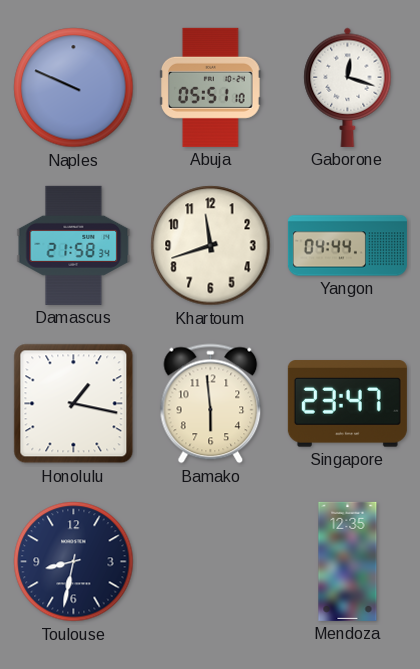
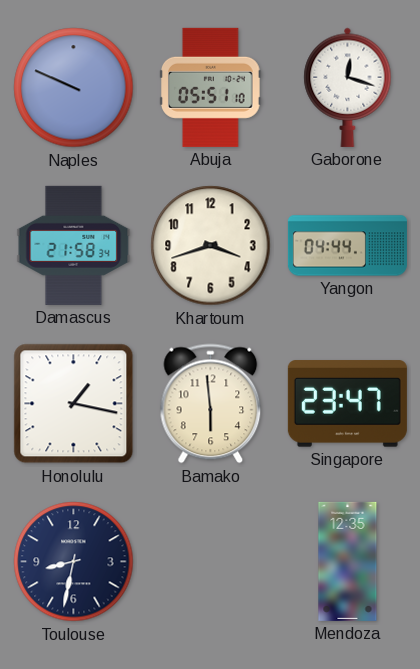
Khartoum: 11:42 -> 3:42
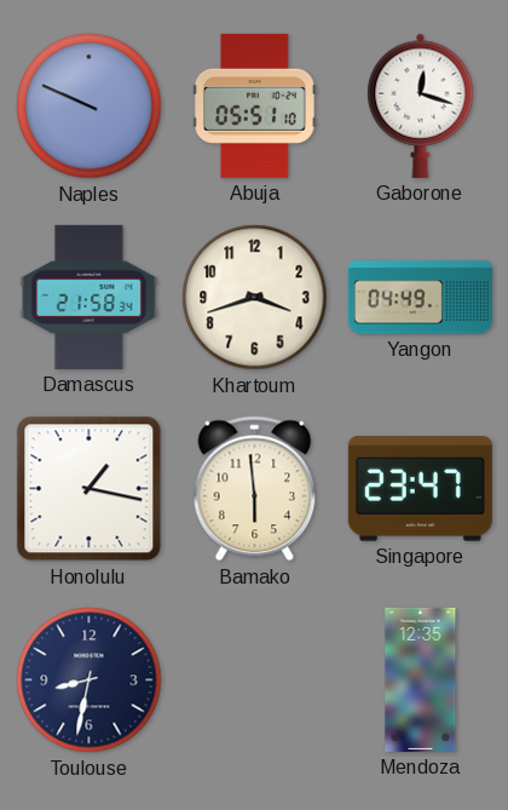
Yangon: 04:44 -> 04:49
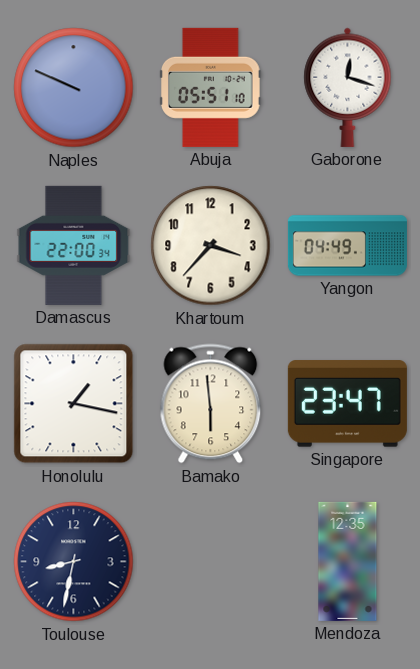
Damascus: 21:58 -> 22:00
Khartoum: 3:42 -> 3:37
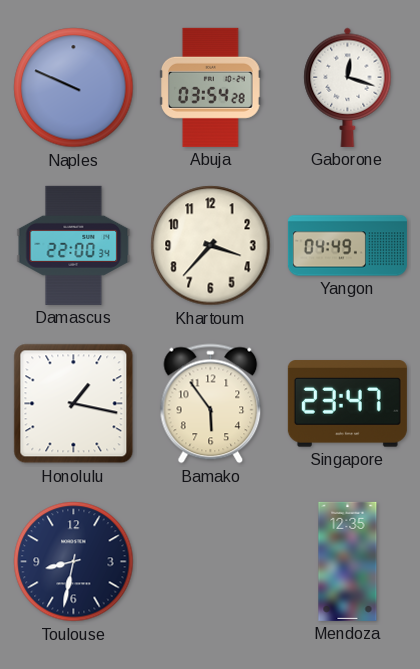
Abuja: 05:51 -> 03:54
Bamako: 5:59 -> 5:54
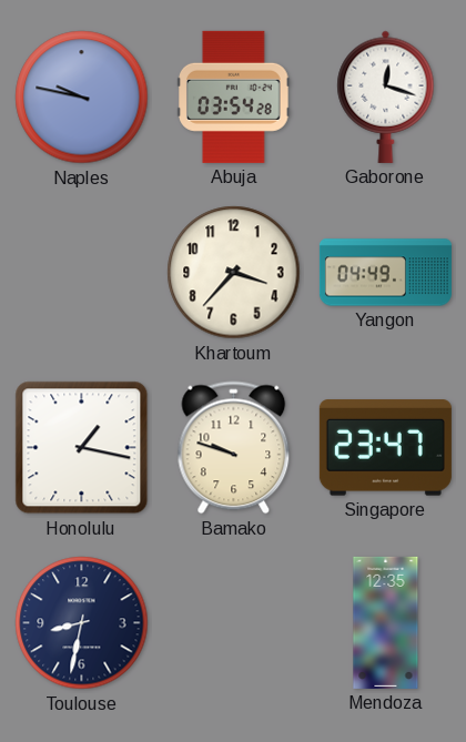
Naples: 9:49 -> 9:47
Damascus: 22:00 -> none
Bamako: 5:54 -> 9:48
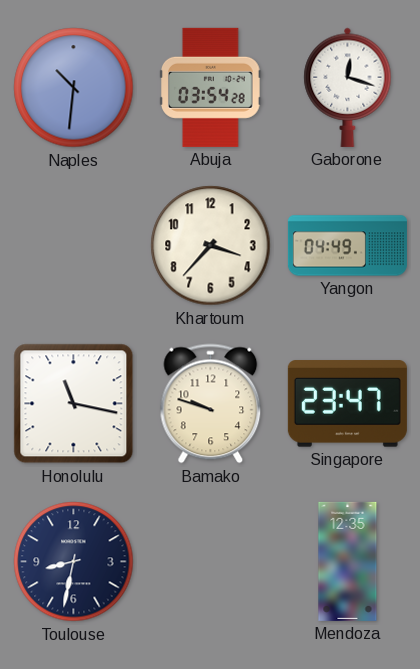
Naples: 9:47 -> 10:31
Honolulu: 1:17 -> 11:17
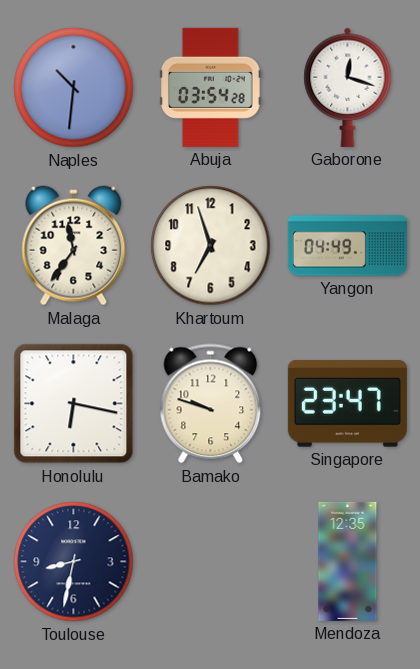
Malaga: none -> 11:36
Khartoum: 3:37 -> 6:57
Honolulu: 11:17 -> 6:17
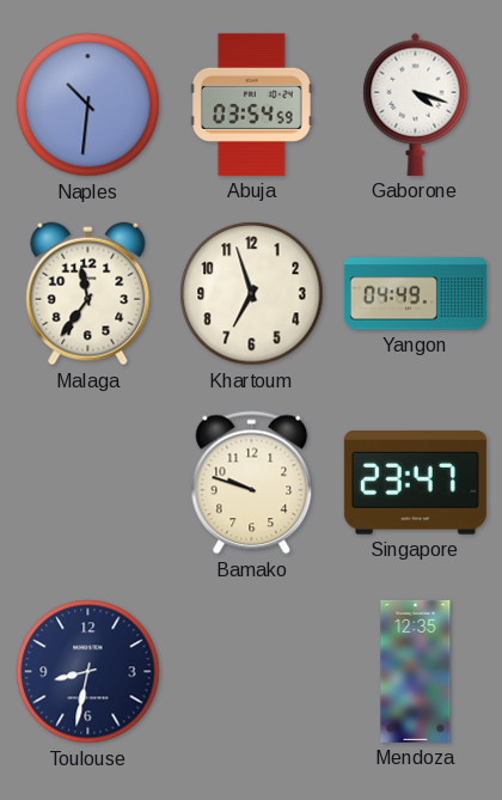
Abuja: 03:54:28 -> 03:54:59
Gaborone: 12:18 -> 4:18
Honolulu: 6:17 -> none
